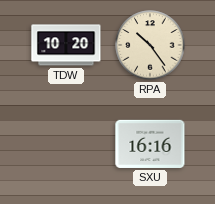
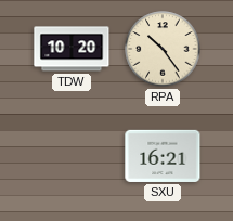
SXU: 16:16 -> 16:21
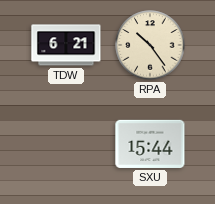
TDW: 10:20 -> 6:21
SXU: 16:21 -> 15:44
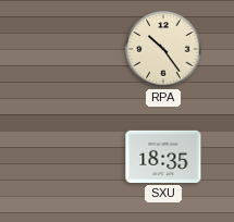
TDW: 6:21 -> none
SXU: 15:44 -> 18:35
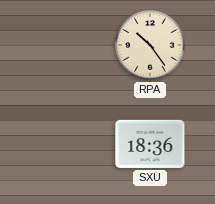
SXU: 18:35 -> 18:36
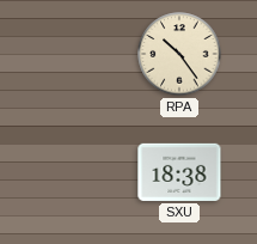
SXU: 18:36 -> 18:38
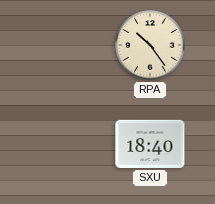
SXU: 18:38 -> 18:40
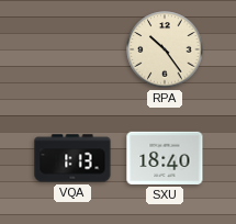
VQA: none -> 1:13
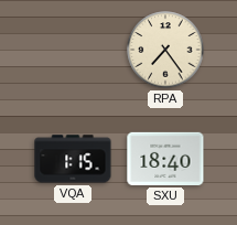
RPA: 10:24 -> 7:24
VQA: 1:13 -> 1:15
